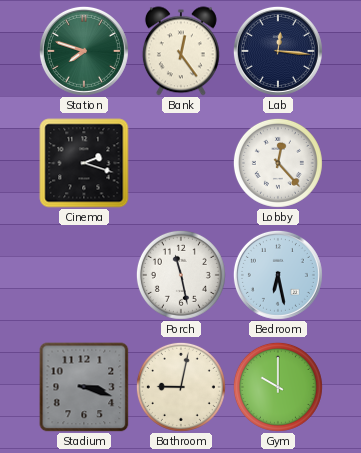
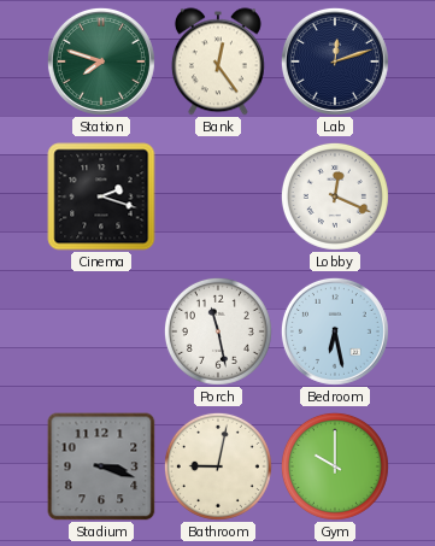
Lab: 12:16 -> 12:12
Lobby: 12:23 -> 12:19
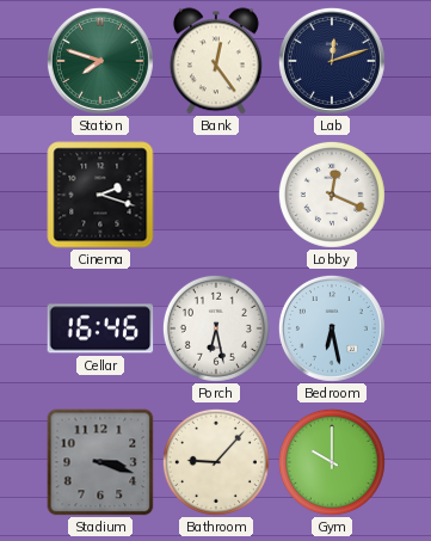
Cellar: none -> 16:46
Porch: 11:28 -> 6:28
Bathroom: 9:02 -> 9:07
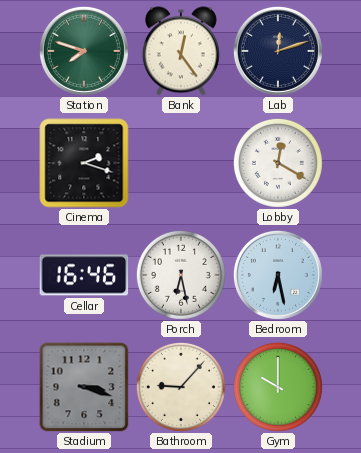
Lobby: 12:19 -> 12:20
